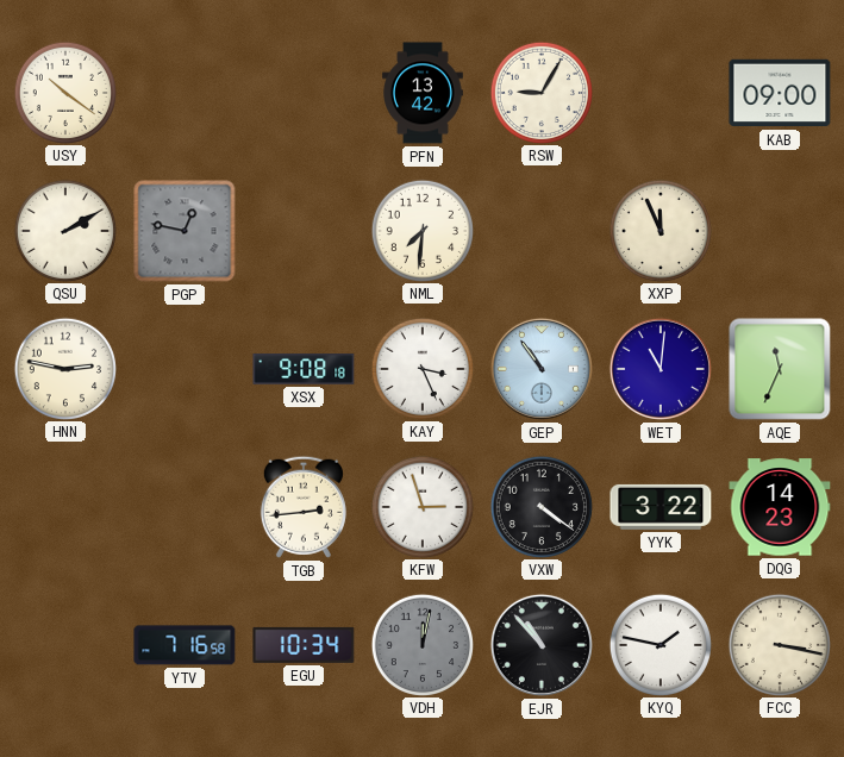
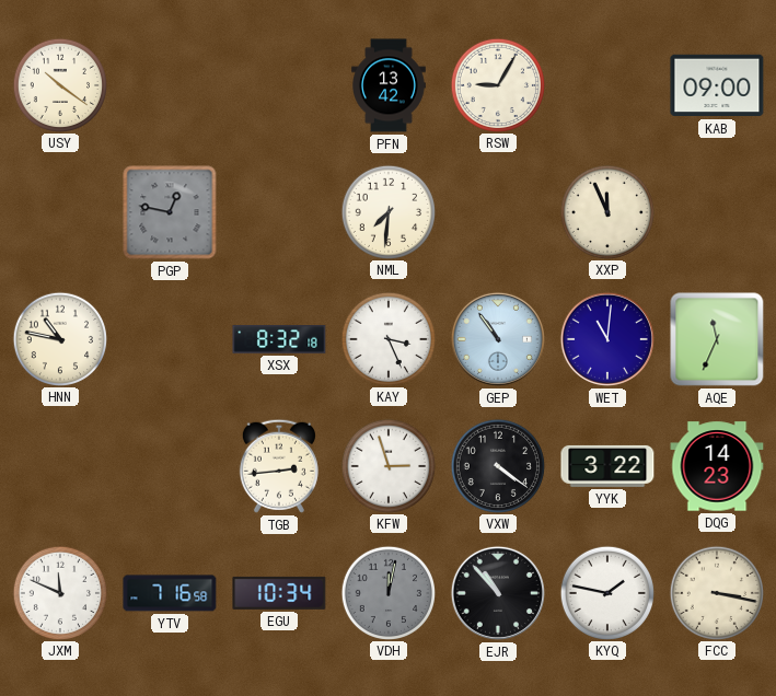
QSU: 2:10 -> none
HNN: 2:47 -> 10:47
XSX: 9:08 -> 8:32
JXM: none -> 11:49
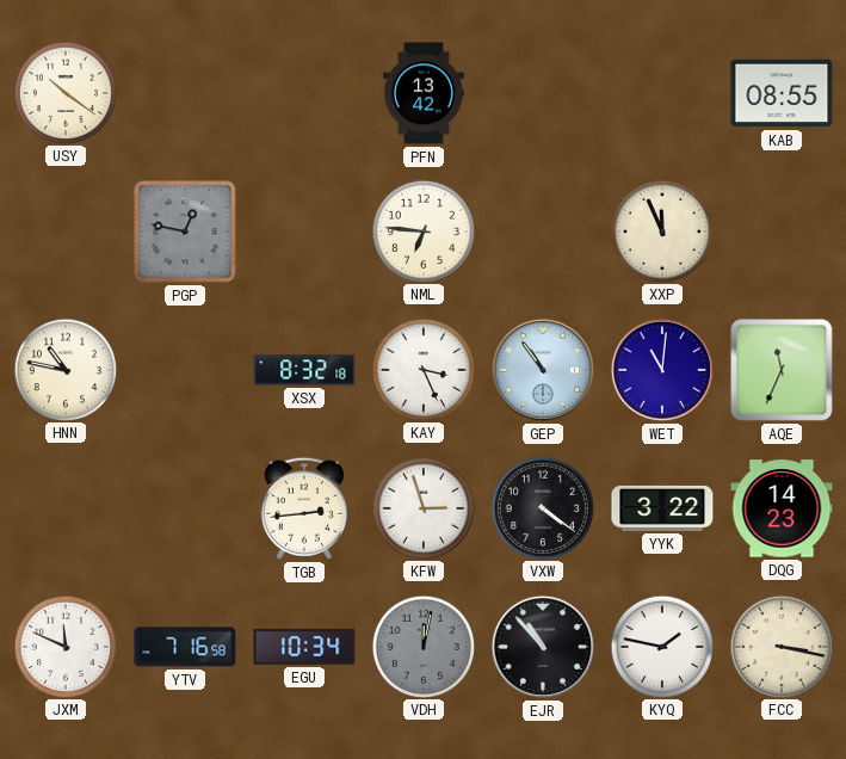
RSW: 9:05 -> none
KAB: 09:00 -> 08:55
NML: 7:31 -> 6:46
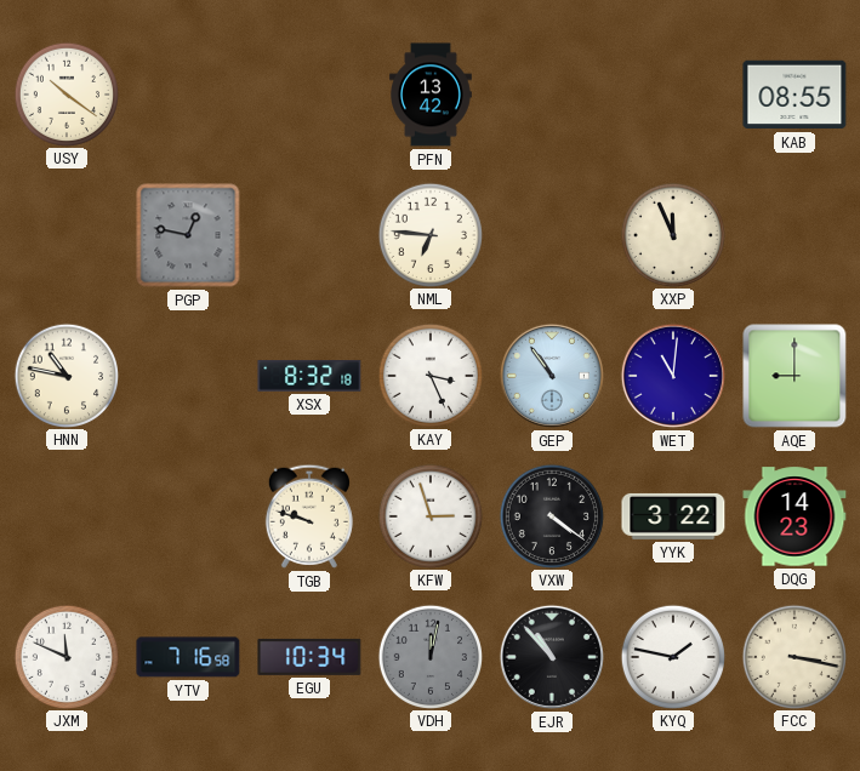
AQE: 11:34 -> 9:00
TGB: 2:44 -> 9:48
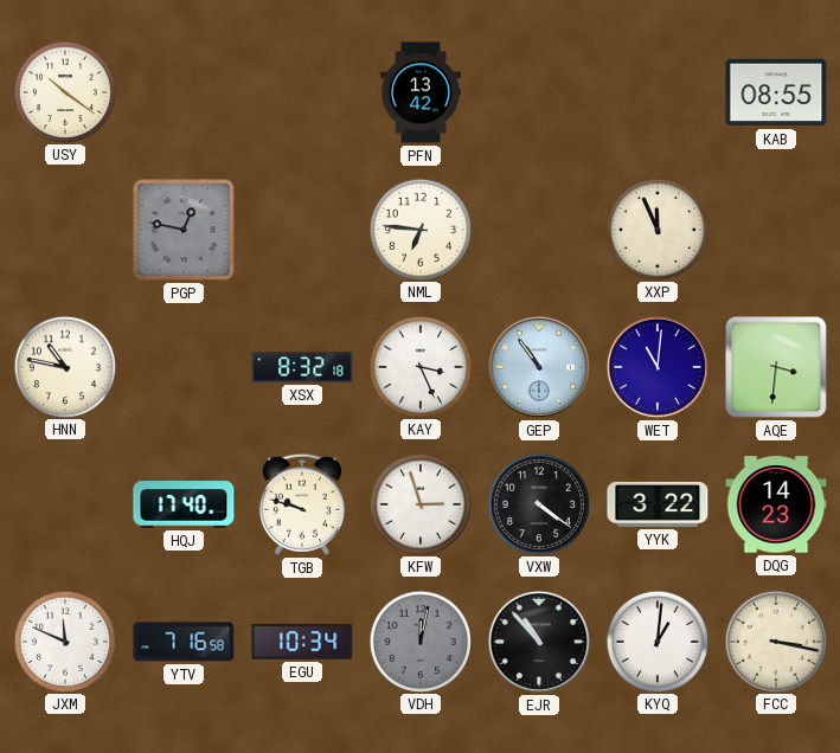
AQE: 9:00 -> 3:31
HQJ: none -> 17:40
KYQ: 1:47 -> 1:01
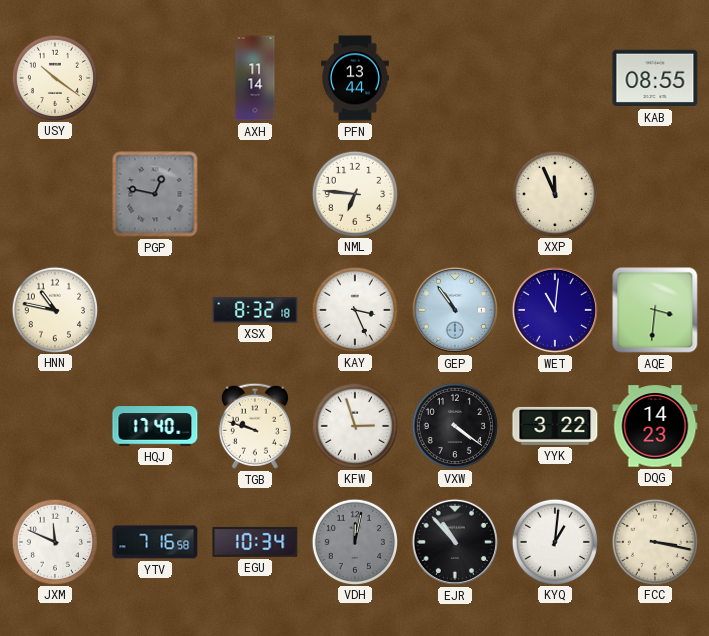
AXH: none -> 11:14
PFN: 13:42 -> 13:44
